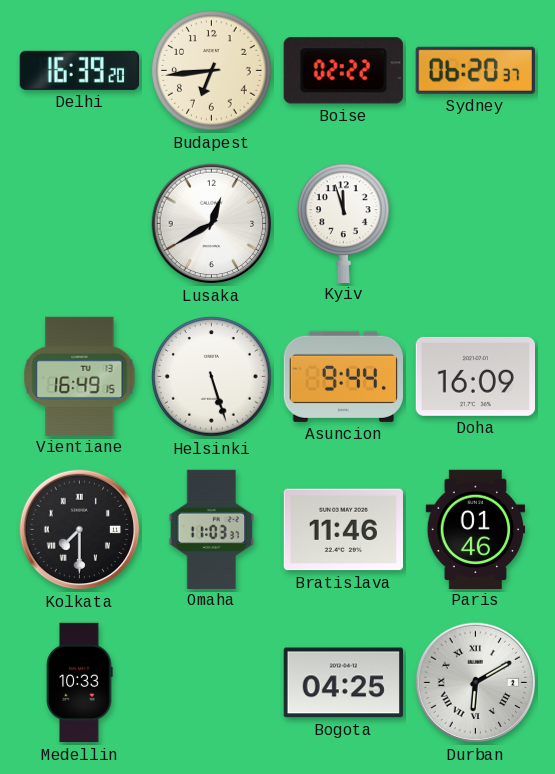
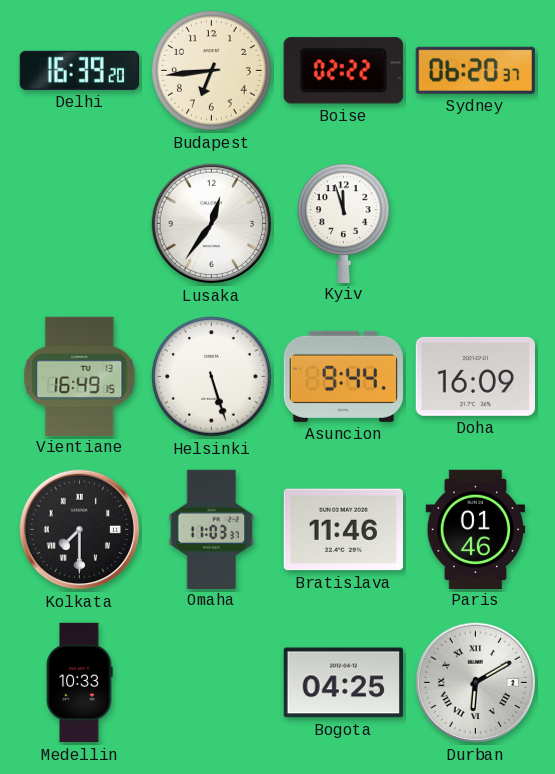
Lusaka: 12:40 -> 12:36
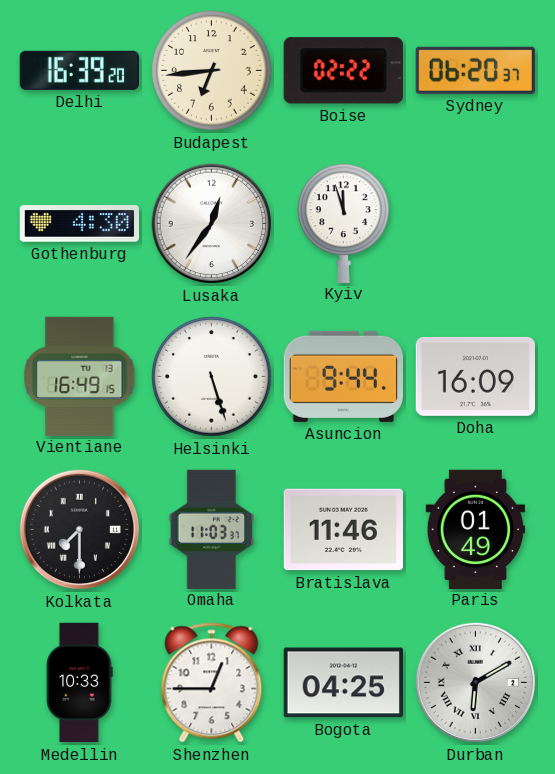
Gothenburg: none -> 4:30
Paris: 01:46 -> 01:49
Shenzhen: none -> 12:45
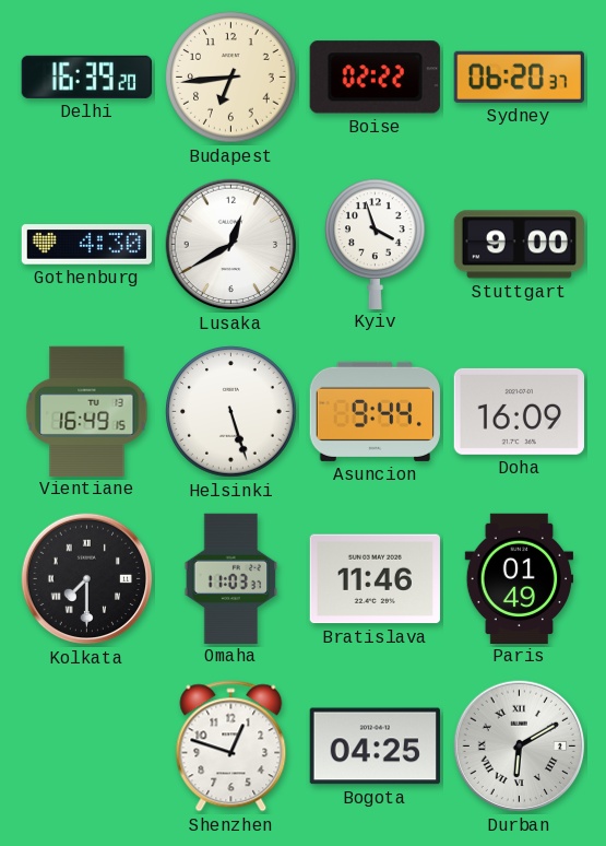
Lusaka: 12:36 -> 12:40
Kyiv: 11:57 -> 3:57
Stuttgart: none -> 9:00
Medellin: 10:33 -> none
Shenzhen: 12:45 -> 12:48
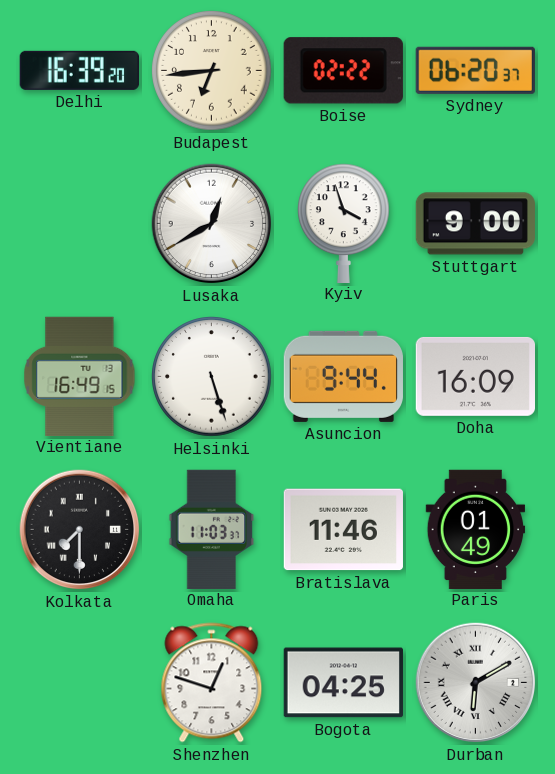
Gothenburg: 4:30 -> none
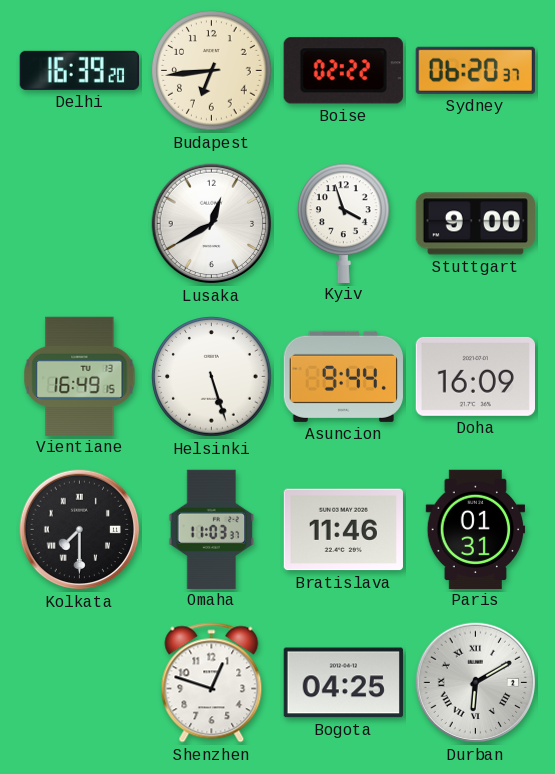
Paris: 01:49 -> 01:31
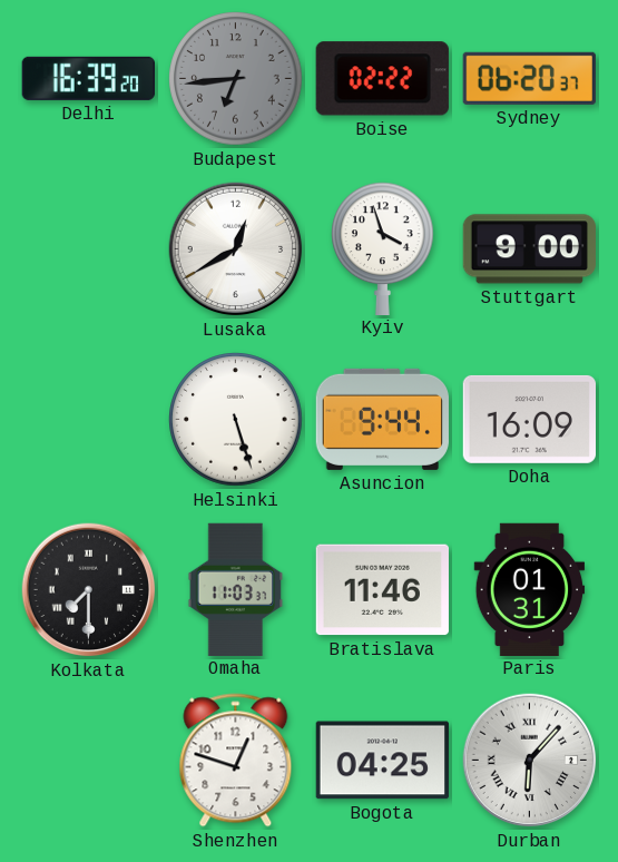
Budapest dial: cream -> grey
Vientiane: 16:49 -> none
Durban: 6:10 -> 6:07
